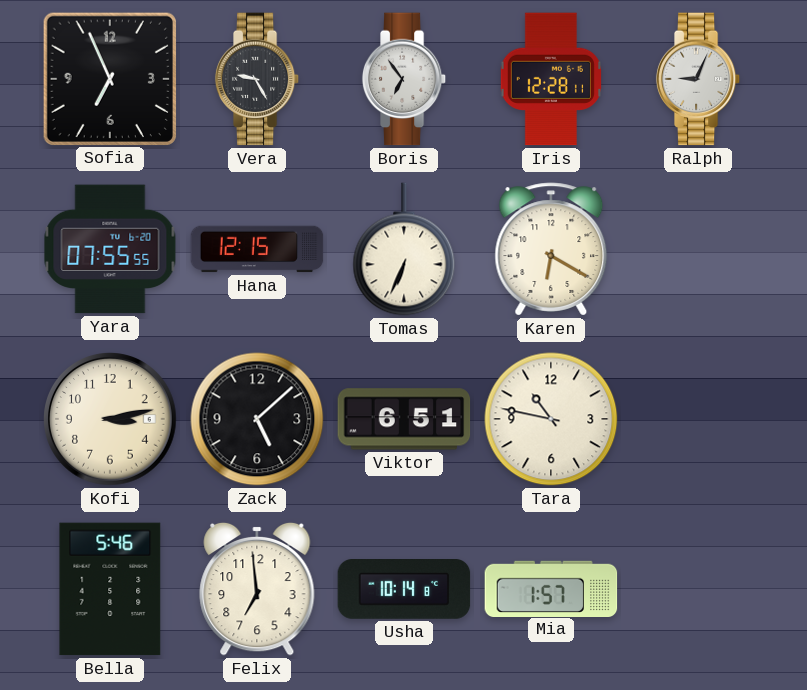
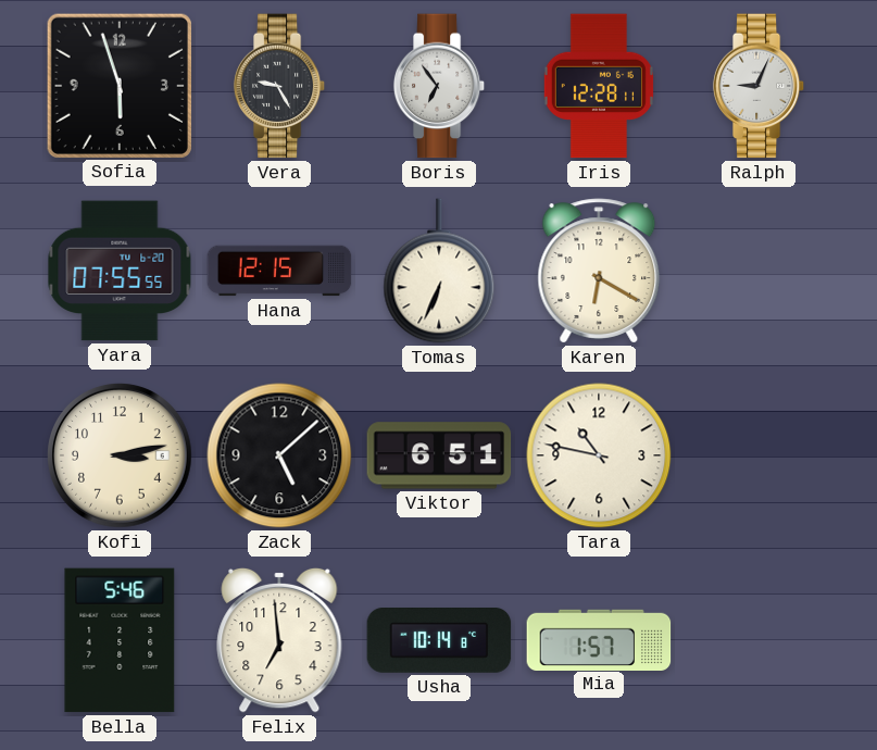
Sofia: 6:56 -> 5:57
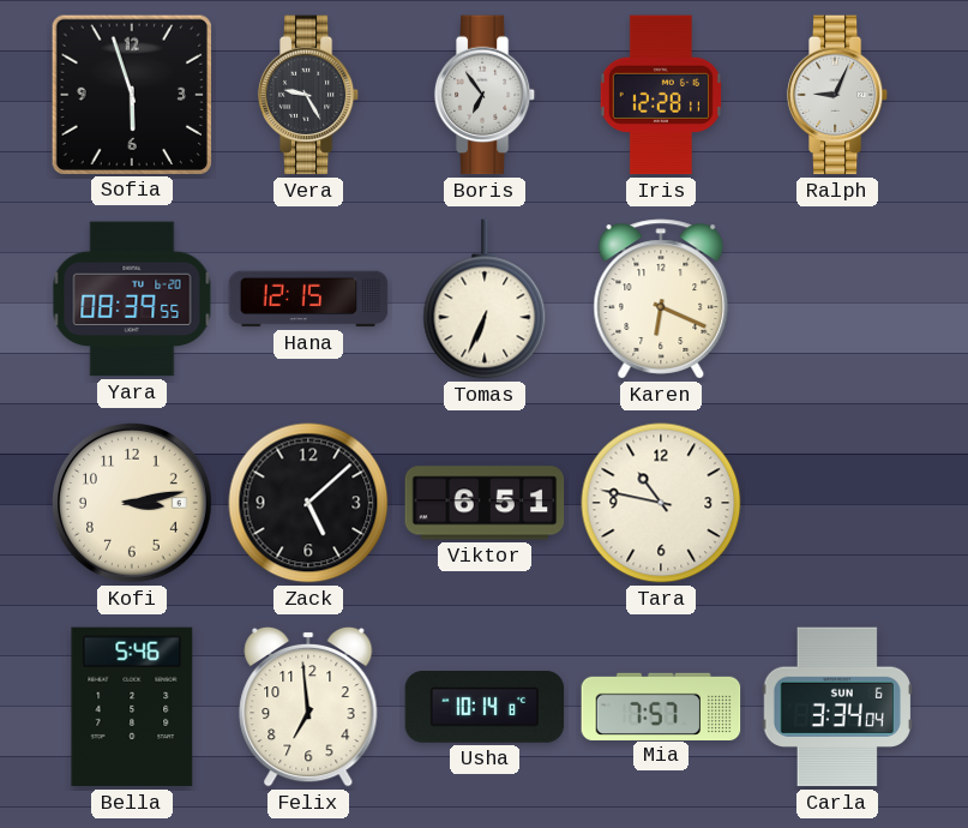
Yara: 07:55 -> 08:39
Karen: 6:20 -> 6:19
Mia: 1:57 -> 7:57
Carla: none -> 3:34
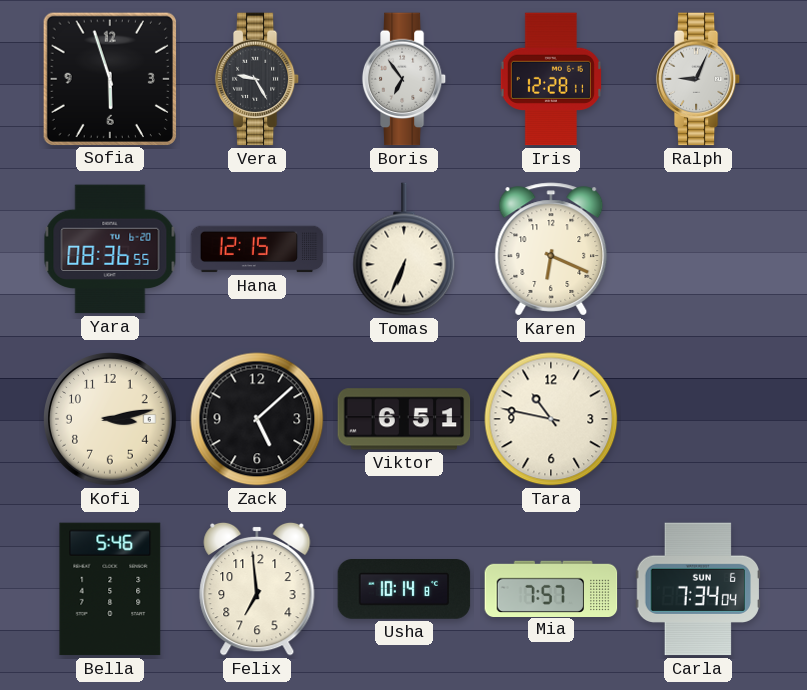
Yara: 08:39 -> 08:36
Carla: 3:34 -> 7:34
